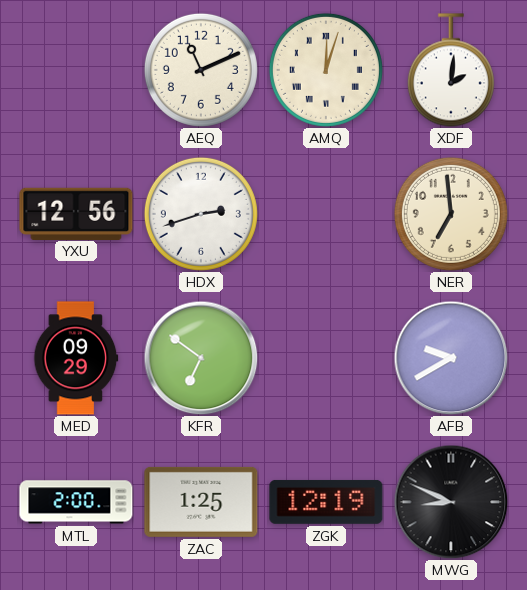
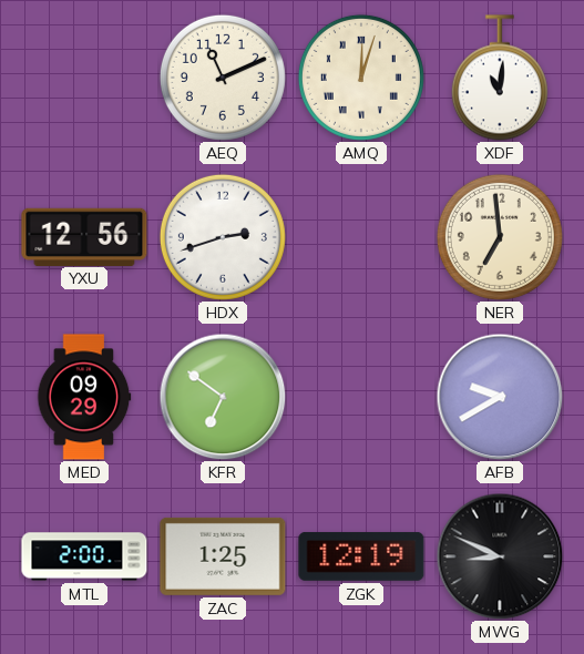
XDF: 2:01 -> 11:01
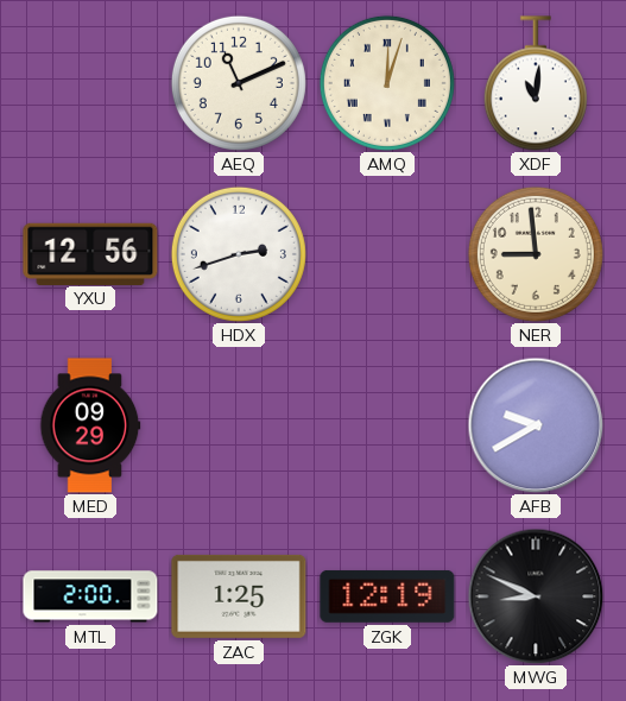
NER: 6:59 -> 8:59
KFR: 6:51 -> none
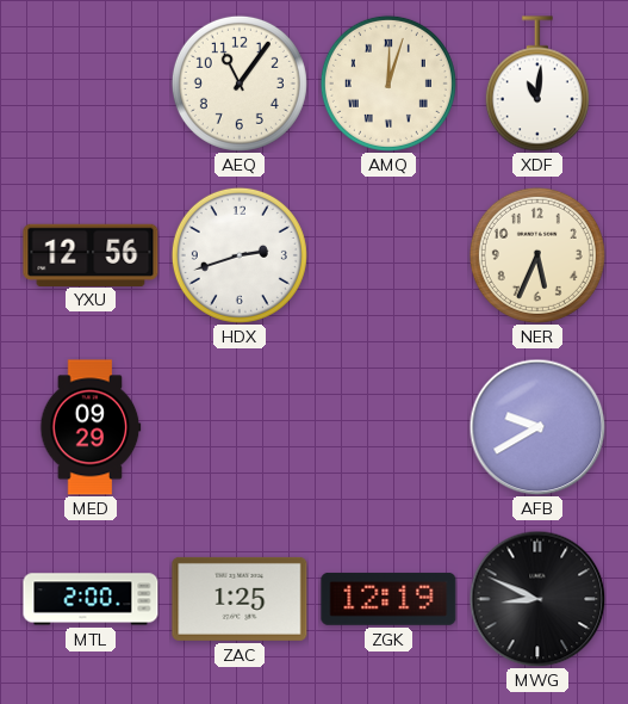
AEQ: 11:11 -> 11:06
NER: 8:59 -> 5:34
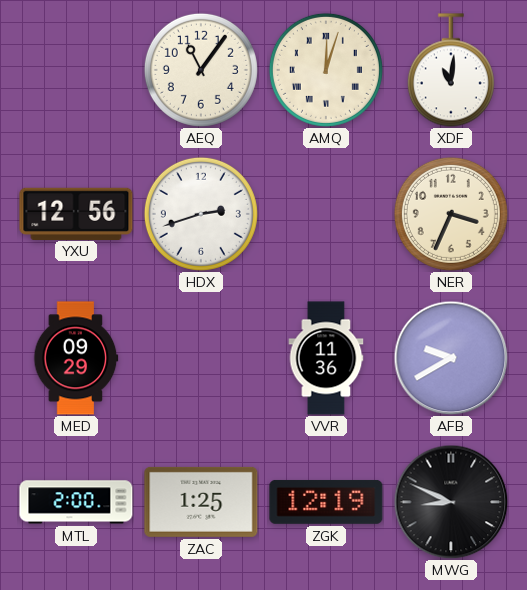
NER: 5:34 -> 3:34
VVR: none -> 11:36
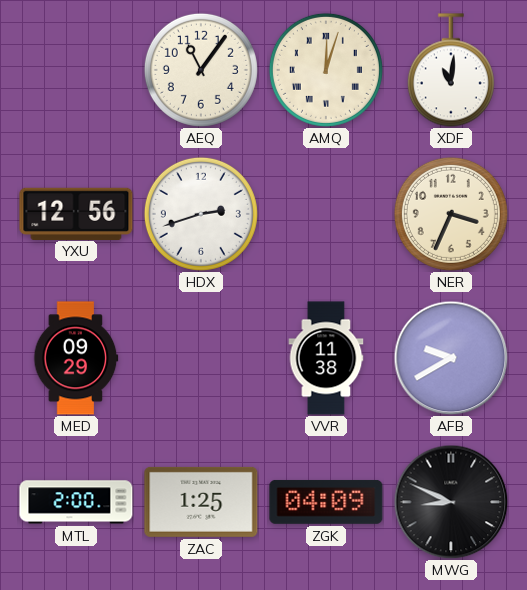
VVR: 11:36 -> 11:38
ZGK: 12:19 -> 04:09
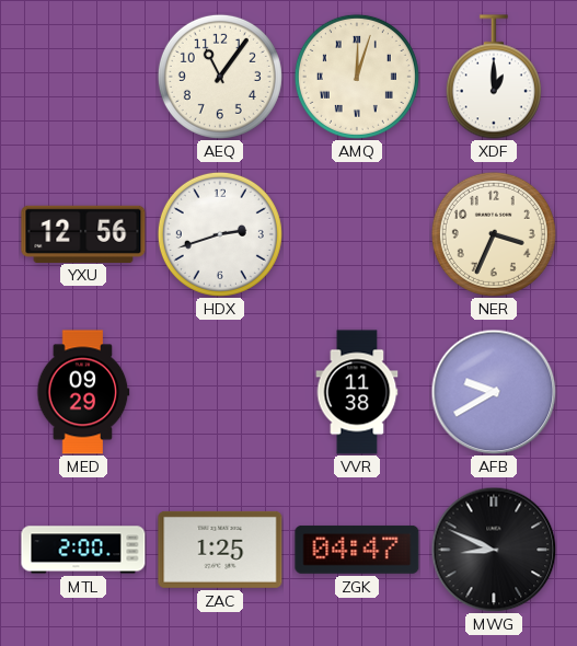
XDF: 11:01 -> 1:00
ZGK: 04:09 -> 04:47
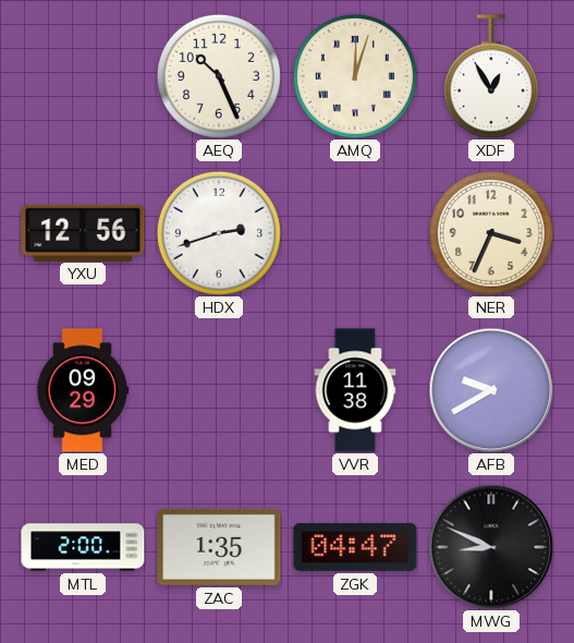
AEQ: 11:06 -> 10:26
XDF: 1:00 -> 12:55
ZAC: 1:25 -> 1:35
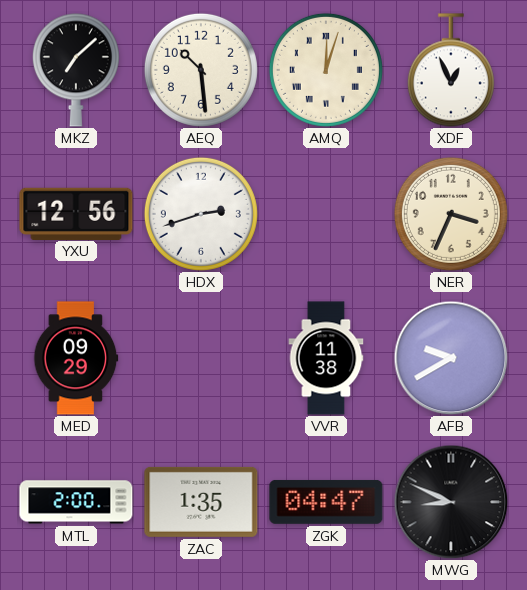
MKZ: none -> 7:08
AEQ: 10:26 -> 10:29
XDF: 12:55 -> 12:56
